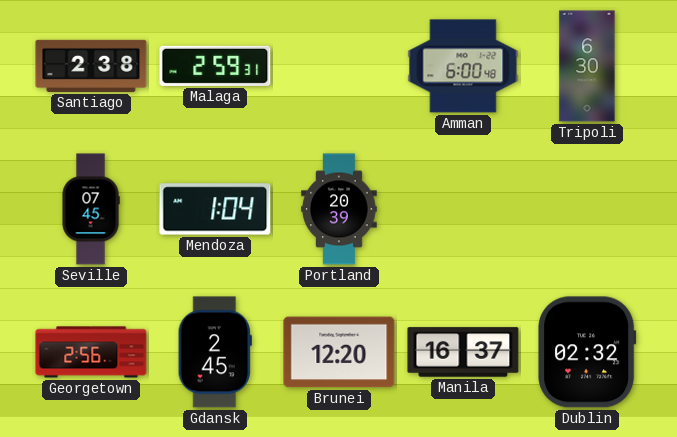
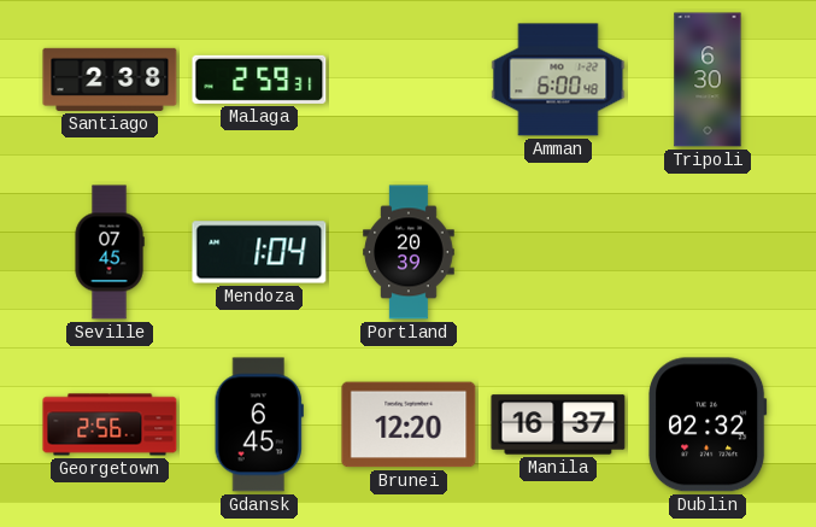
Gdansk: 2:45 -> 6:45
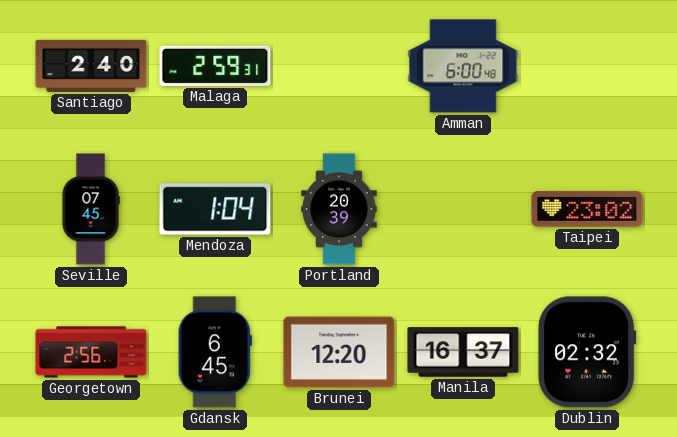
Santiago: 2:38 -> 2:40
Tripoli: 6:30 -> none
Taipei: none -> 23:02
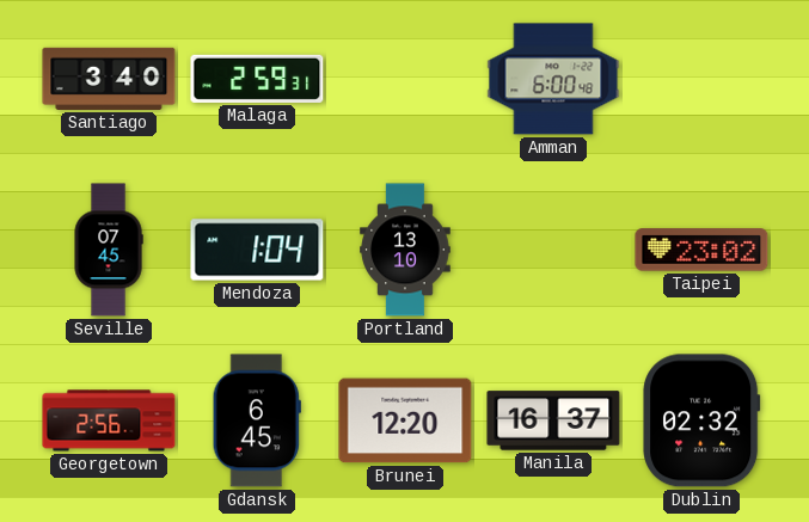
Santiago: 2:40 -> 3:40
Portland: 20:39 -> 13:10
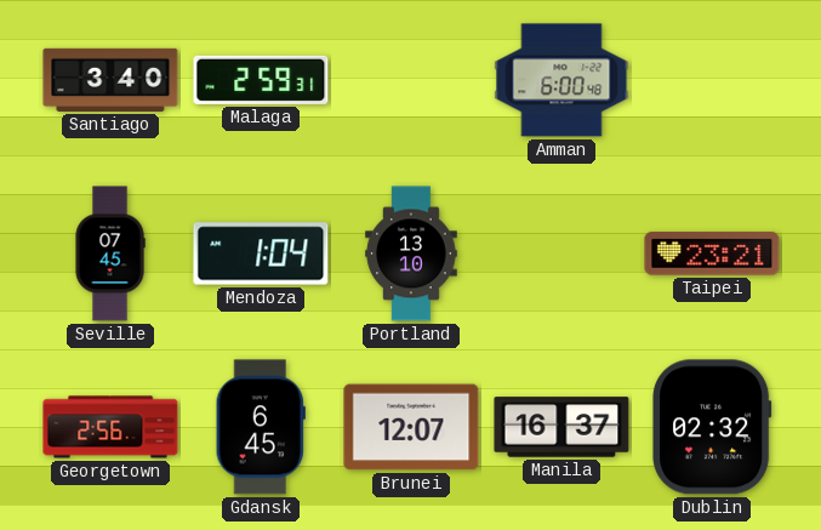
Taipei: 23:02 -> 23:21
Brunei: 12:20 -> 12:07
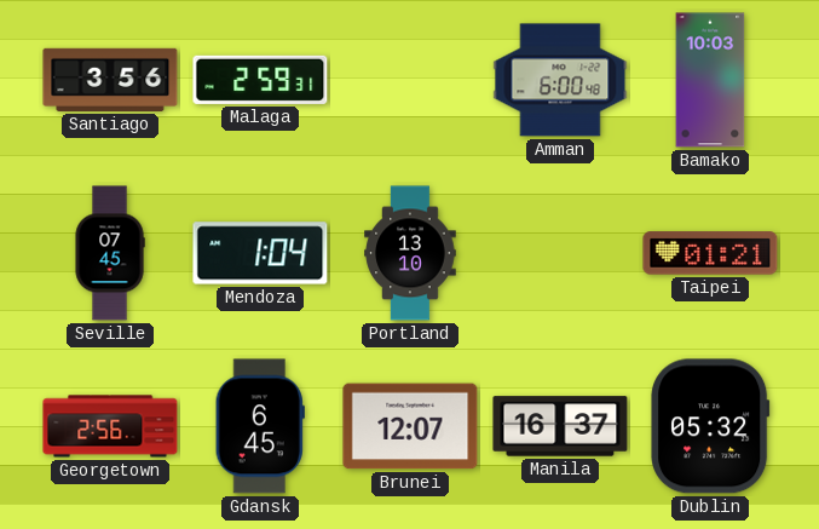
Santiago: 3:40 -> 3:56
Bamako: none -> 10:03
Taipei: 23:21 -> 01:21
Dublin: 02:32 -> 05:32
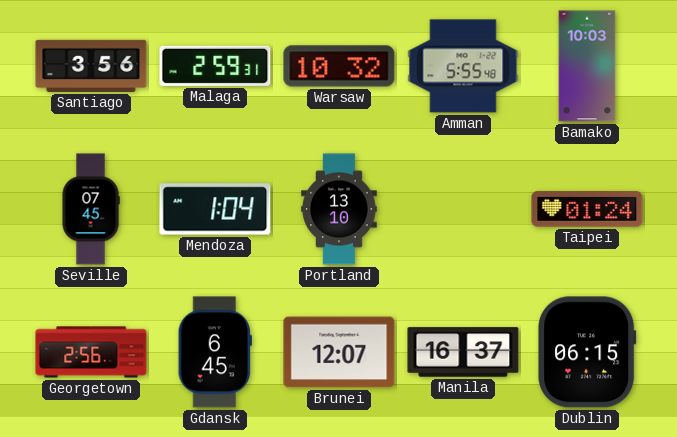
Warsaw: none -> 10:32
Amman: 6:00 -> 5:55
Taipei: 01:21 -> 01:24
Dublin: 05:32 -> 06:15
